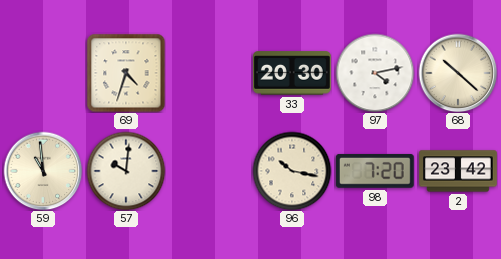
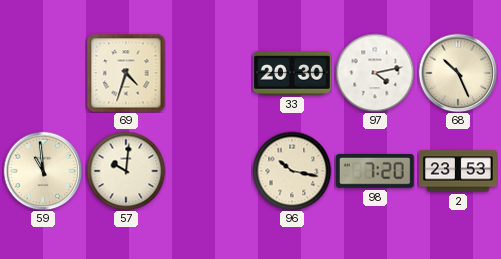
68: 10:22 -> 10:26
2: 23:42 -> 23:53
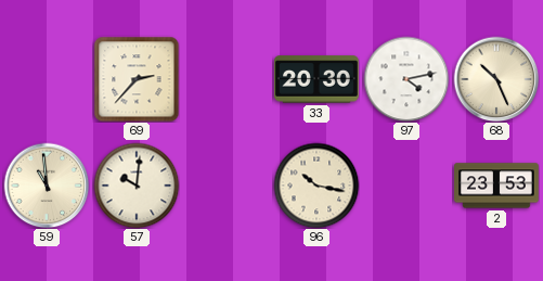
69: 4:33 -> 2:37
98: 7:20 -> none
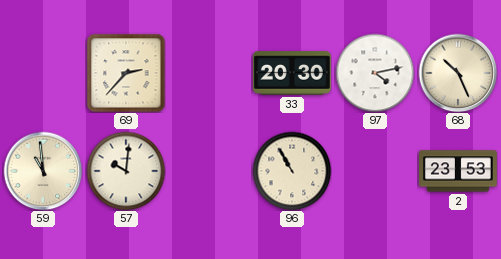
96: 10:17 -> 10:55
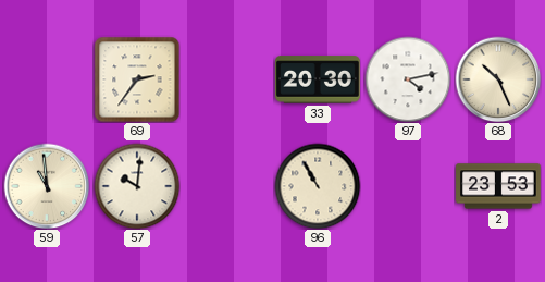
69: 2:37 -> 2:36
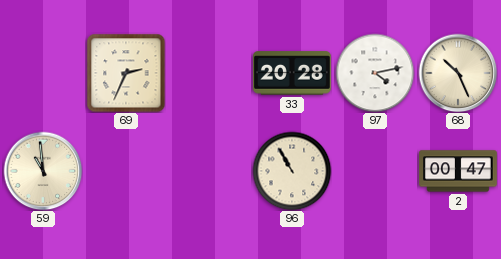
69: 2:36 -> 2:34
33: 20:30 -> 20:28
57: 10:01 -> none
2: 23:53 -> 00:47
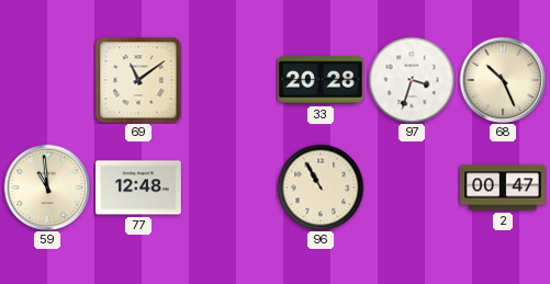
69: 2:34 -> 11:09
97: 4:13 -> 3:33
77: none -> 12:48
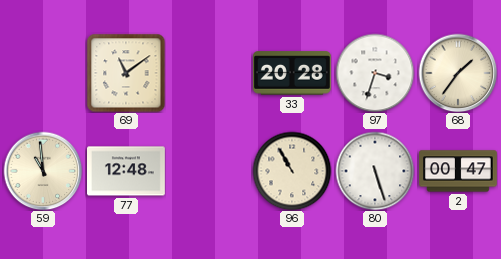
68: 10:26 -> 1:36
80: none -> 5:27
